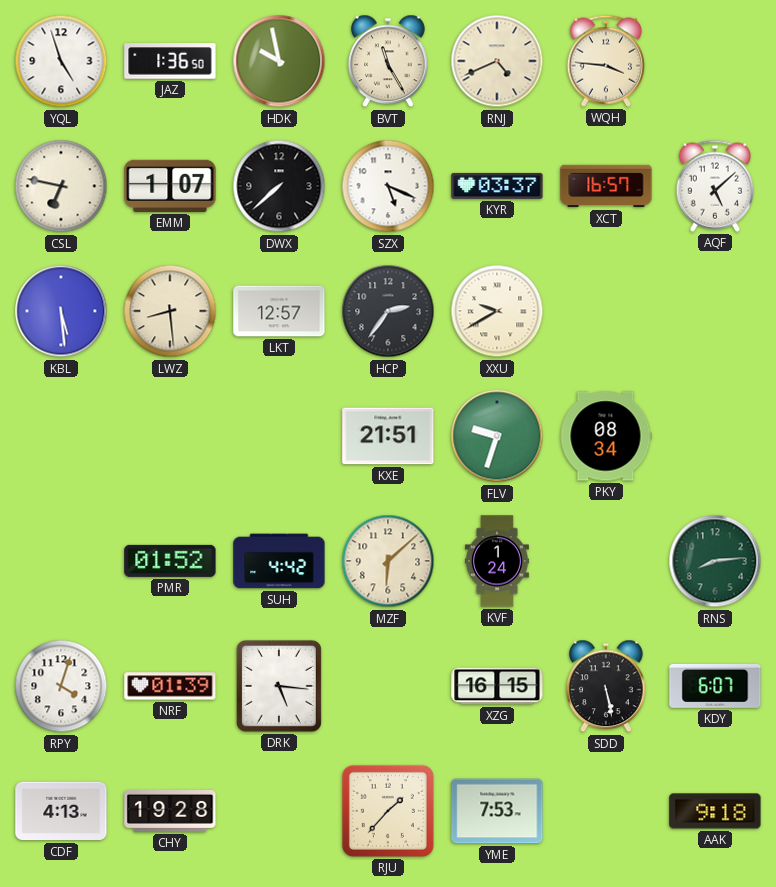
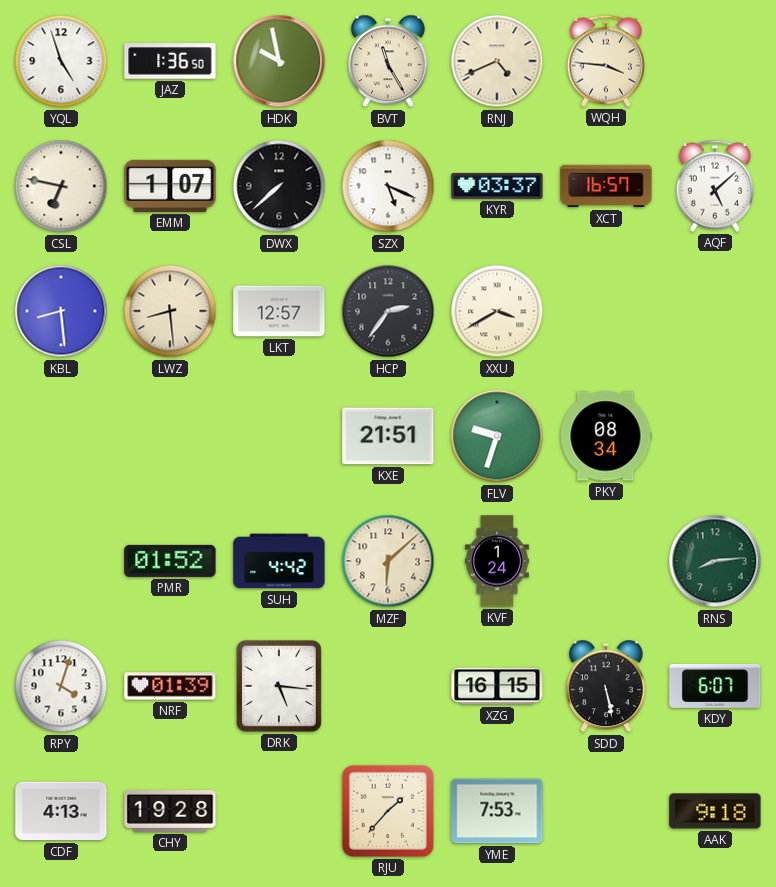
KBL: 5:29 -> 8:29
XXU: 9:40 -> 3:40
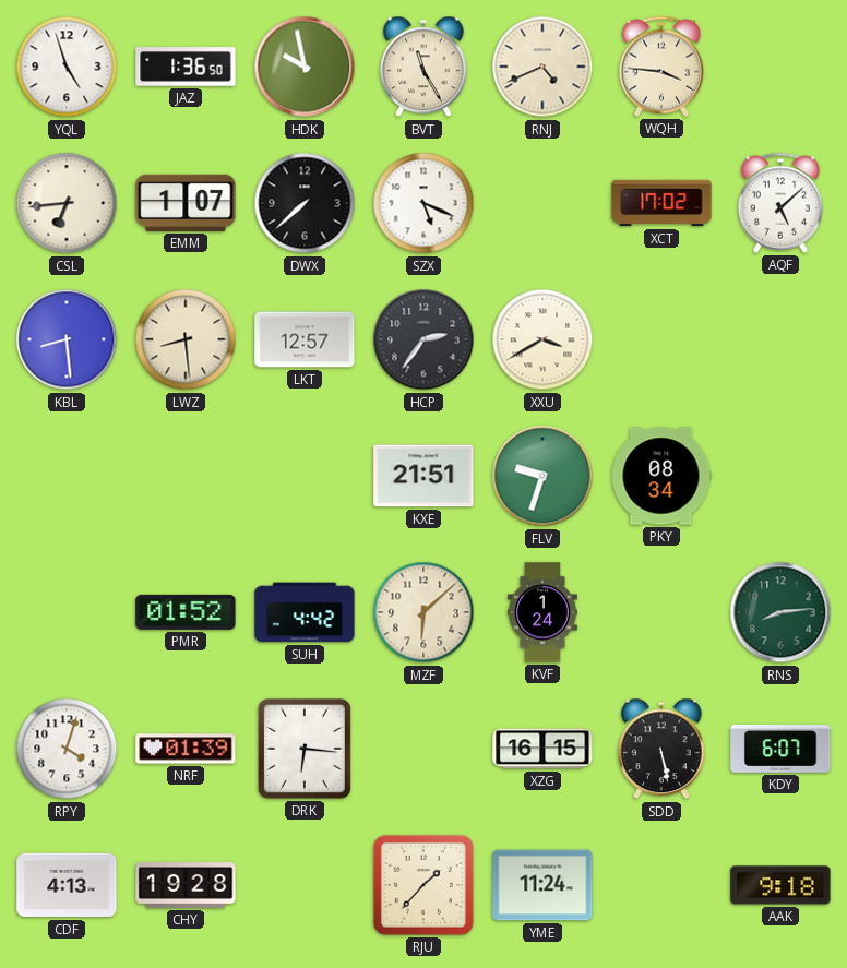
CSL: 6:47 -> 6:44
KYR: 03:37 -> none
XCT: 16:57 -> 17:02
DRK: 5:16 -> 6:16
YME: 7:53 -> 11:24
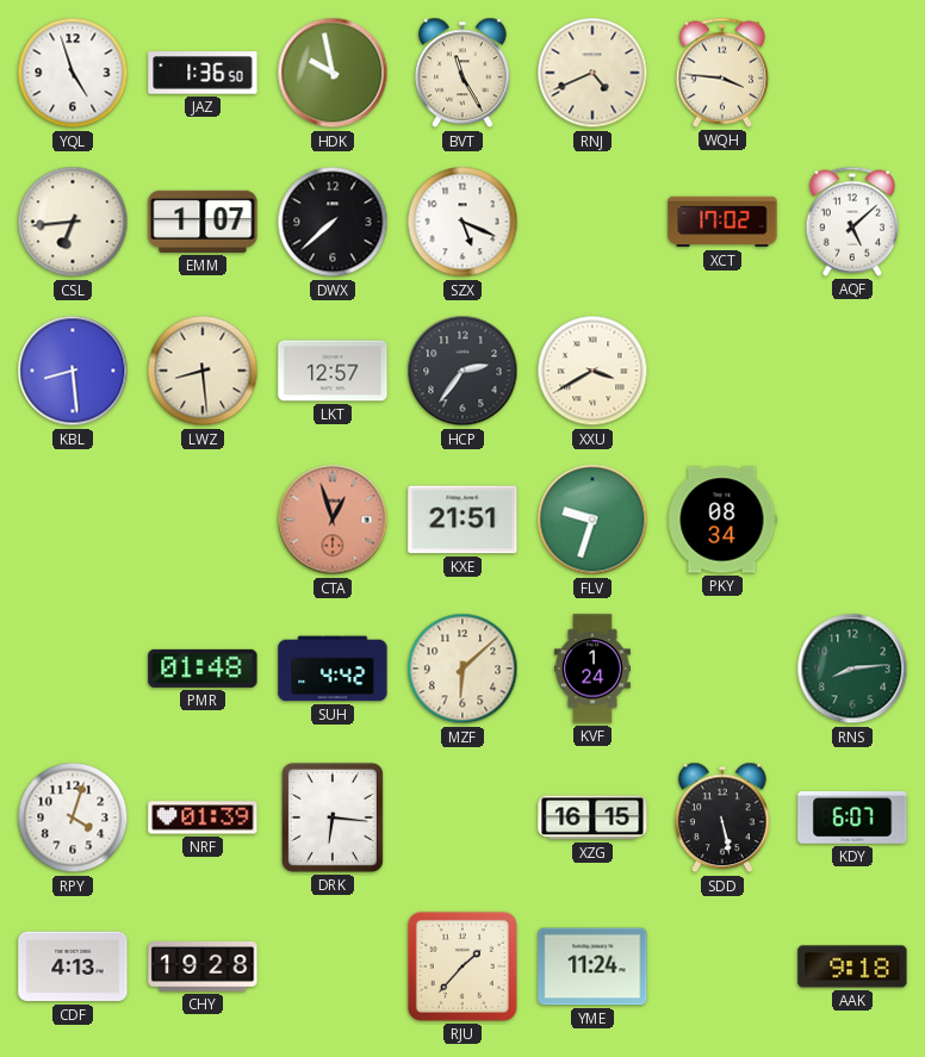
CTA: none -> 12:57
PMR: 01:52 -> 01:48
